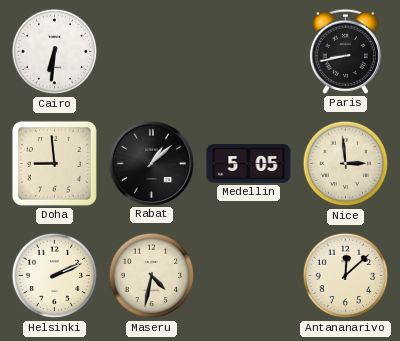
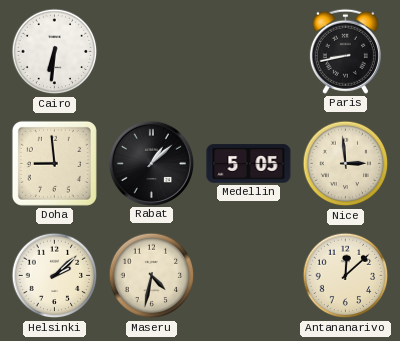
Helsinki: 2:11 -> 2:08
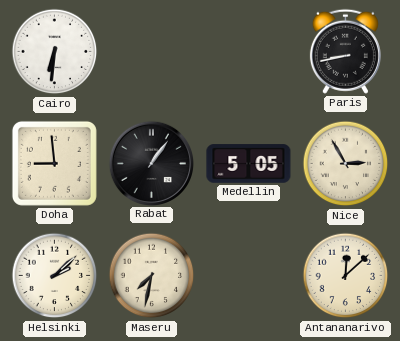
Rabat: 1:08 -> 1:06
Nice: 2:59 -> 2:55
Maseru: 4:32 -> 7:32
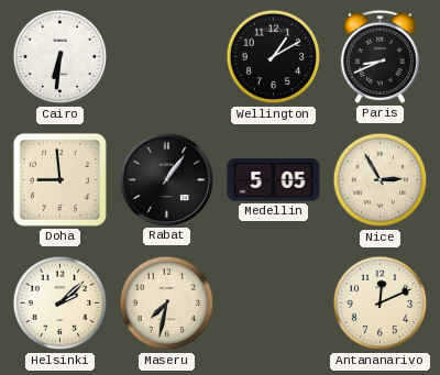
Wellington: none -> 1:10
Paris: 8:43 -> 8:41
Antananarivo: 12:08 -> 12:11
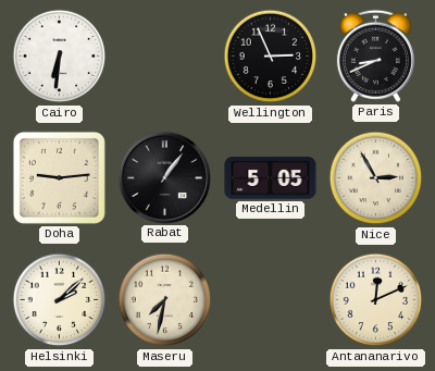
Wellington: 1:10 -> 2:56
Doha: 8:59 -> 9:14
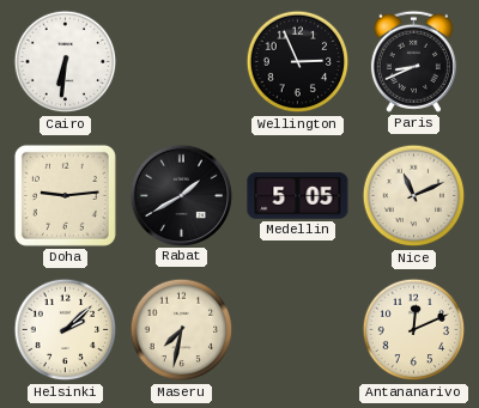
Rabat: 1:06 -> 1:40
Nice: 2:55 -> 11:11
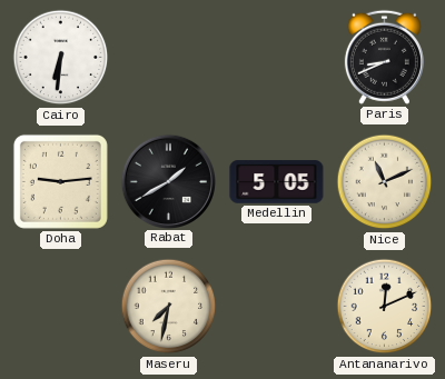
Wellington: 2:56 -> none
Helsinki: 2:08 -> none
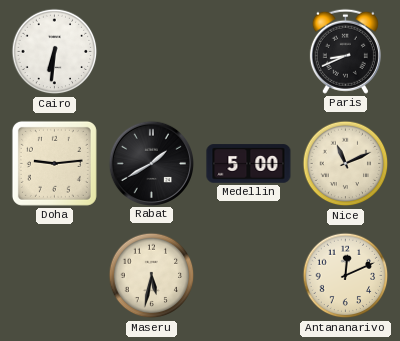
Medellin: 5:05 -> 5:00
Maseru: 7:32 -> 5:32
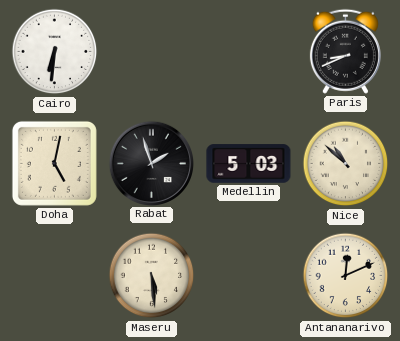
Doha: 9:14 -> 5:02
Rabat: 1:40 -> 1:57
Medellin: 5:00 -> 5:03
Nice: 11:11 -> 10:52
Maseru: 5:32 -> 5:29
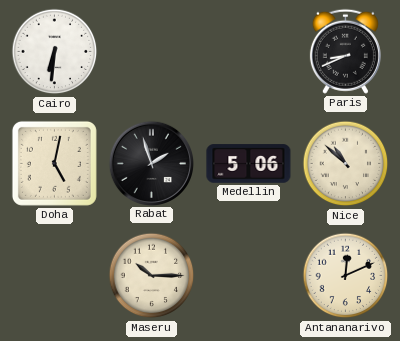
Medellin: 5:03 -> 5:06
Maseru: 5:29 -> 10:15
